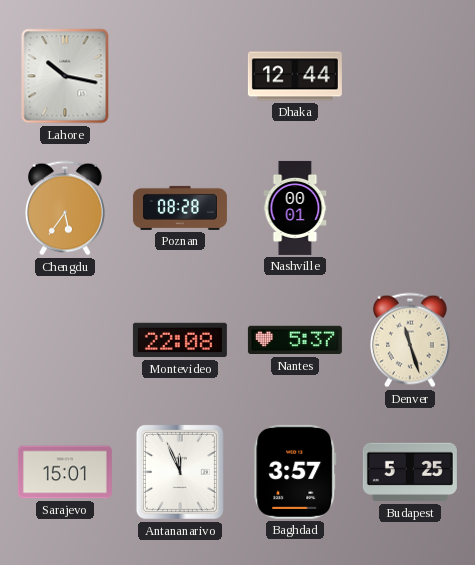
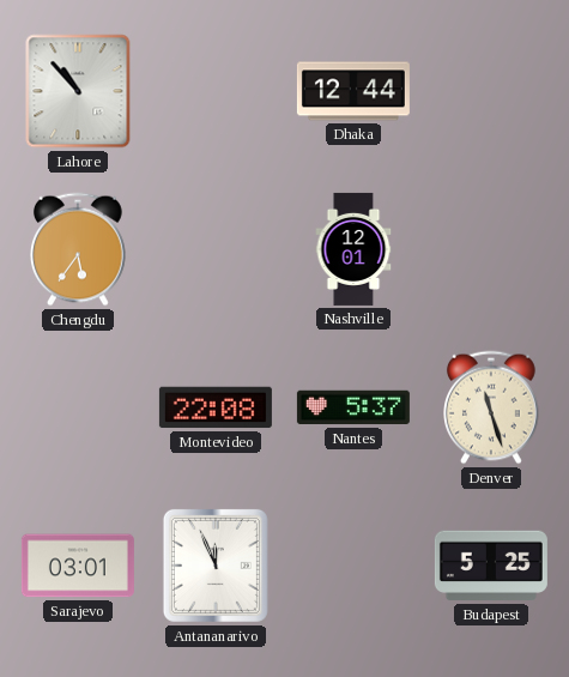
Lahore: 10:17 -> 10:53
Poznan: 08:28 -> none
Nashville: 00:01 -> 12:01
Sarajevo: 15:01 -> 03:01
Baghdad: 3:57 -> none
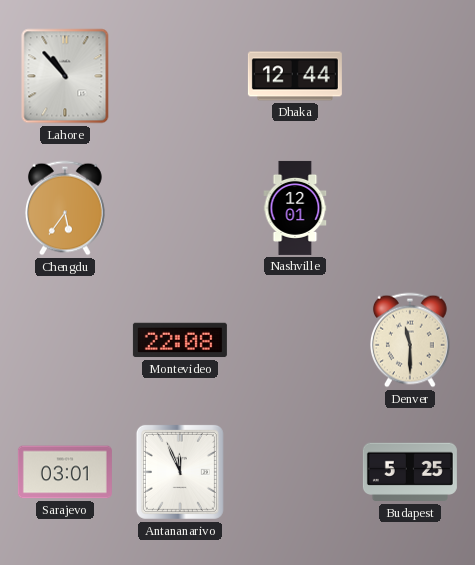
Nantes: 5:37 -> none
Denver: 11:27 -> 11:30
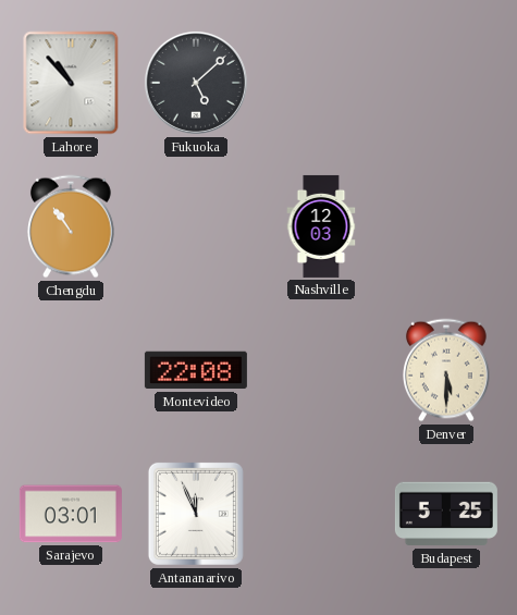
Fukuoka: none -> 5:08
Dhaka: 12:44 -> none
Chengdu: 5:36 -> 10:54
Nashville: 12:01 -> 12:03
Denver: 11:30 -> 5:30
